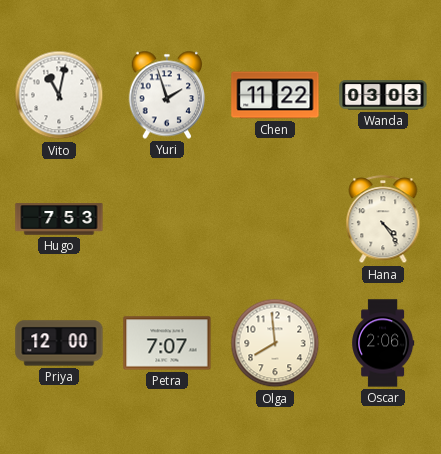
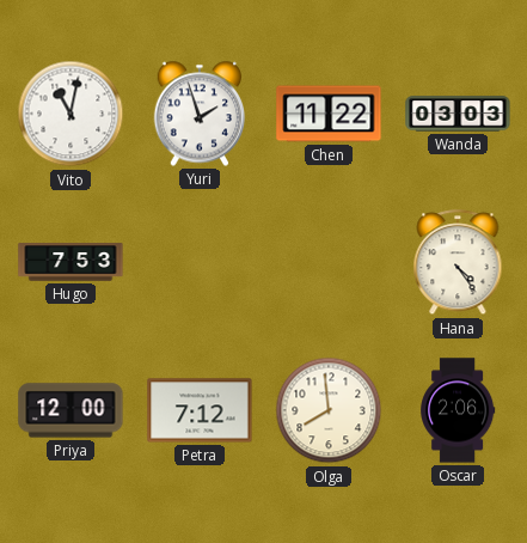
Petra: 7:07 -> 7:12
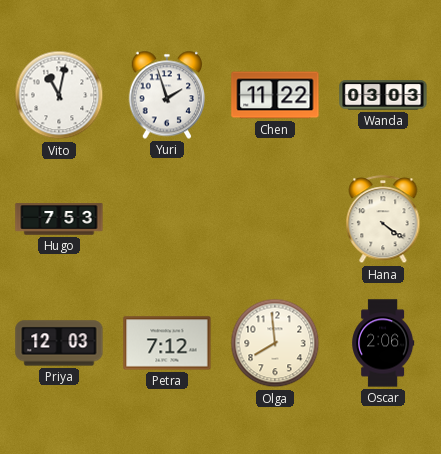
Hana: 4:24 -> 4:21
Priya: 12:00 -> 12:03
